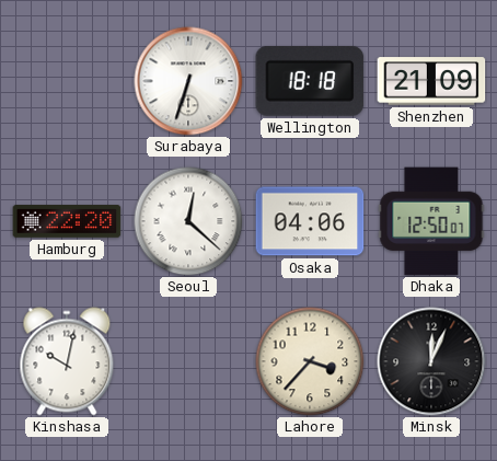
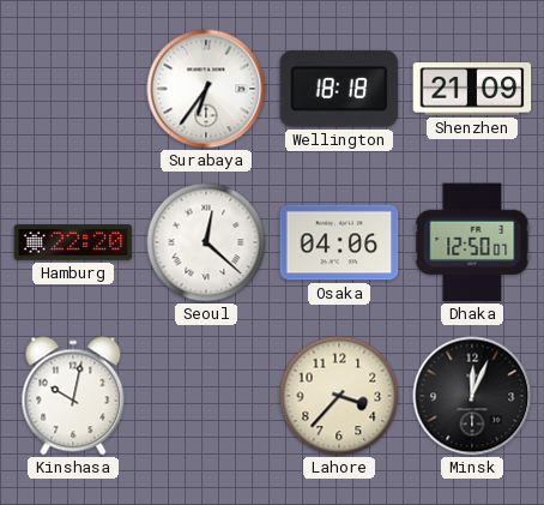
Surabaya: 6:33 -> 6:36
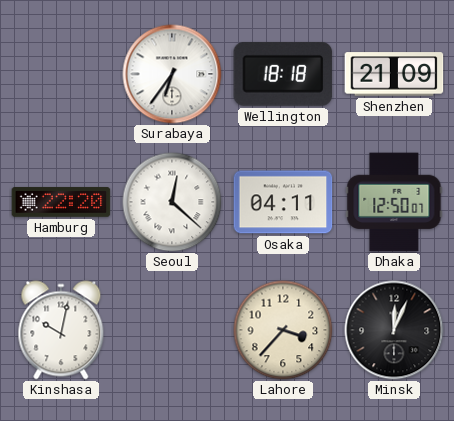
Osaka: 04:06 -> 04:11
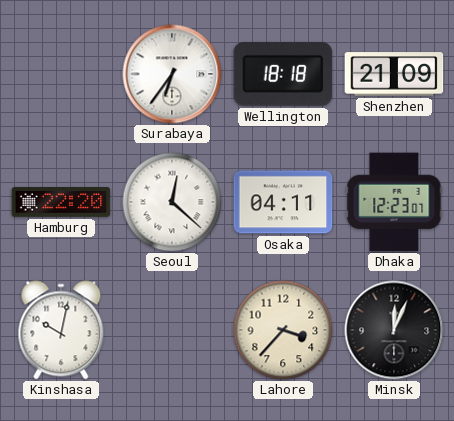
Dhaka: 12:50 -> 12:23
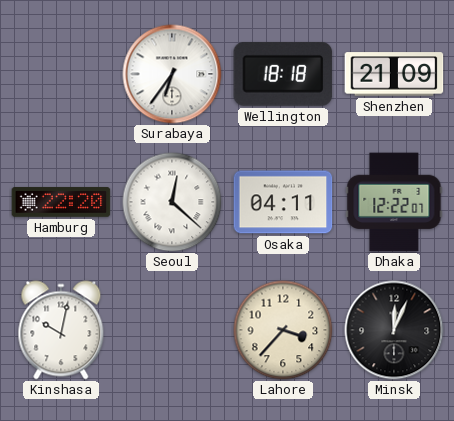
Dhaka: 12:23 -> 12:22
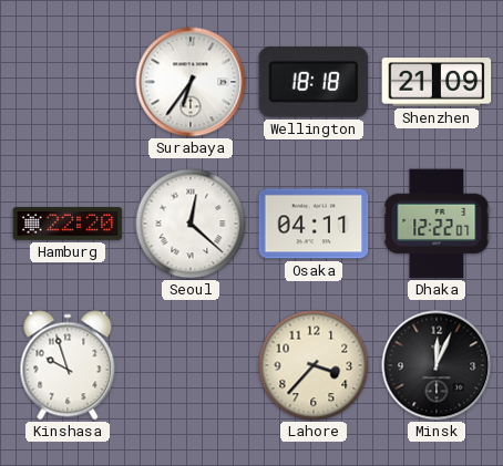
Kinshasa: 10:02 -> 9:57
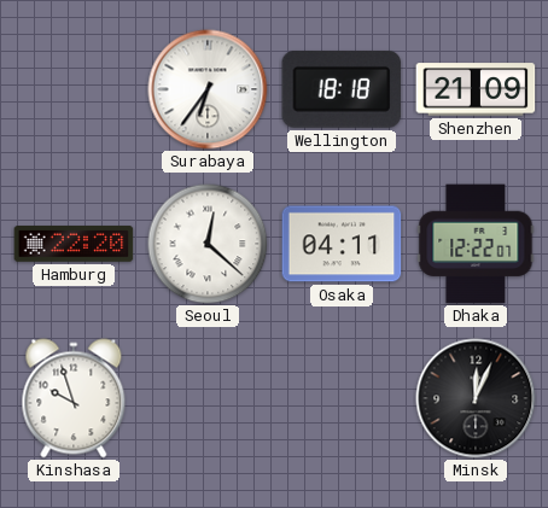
Lahore: 3:37 -> none
